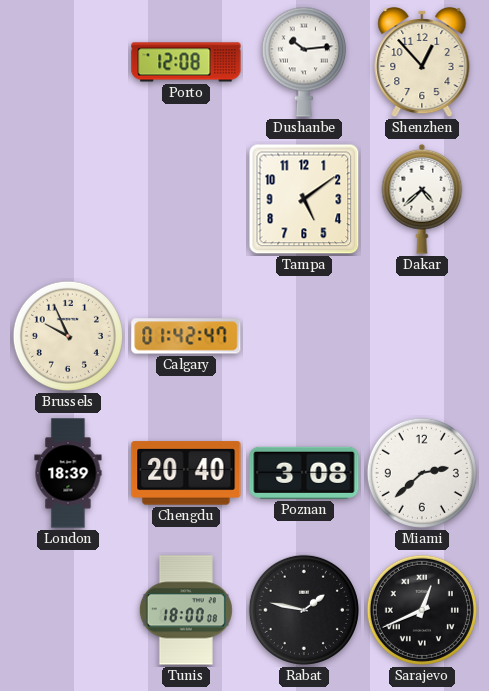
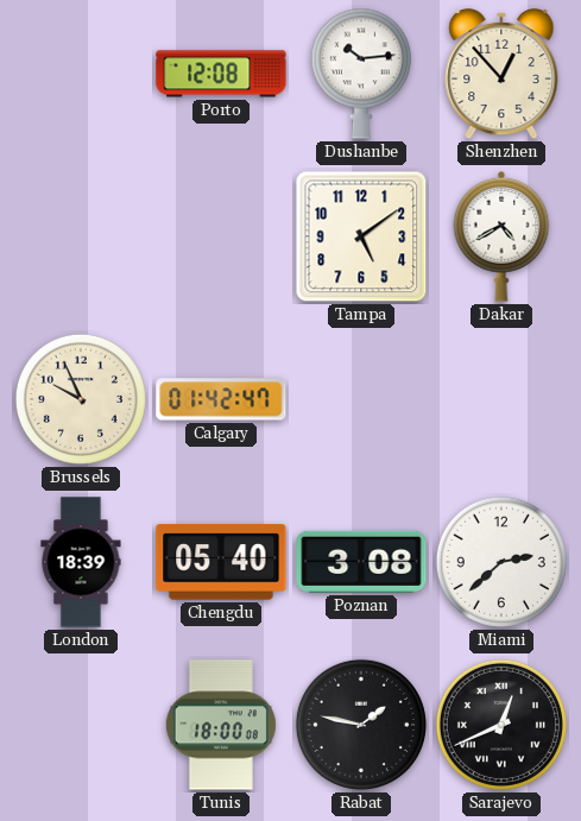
Dakar: 4:38 -> 4:40
Chengdu: 20:40 -> 05:40
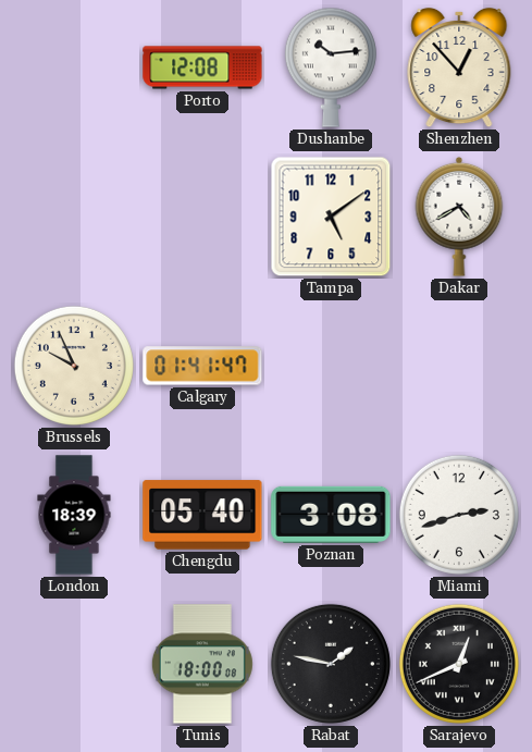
Calgary: 01:42 -> 01:41
Miami: 2:38 -> 2:42
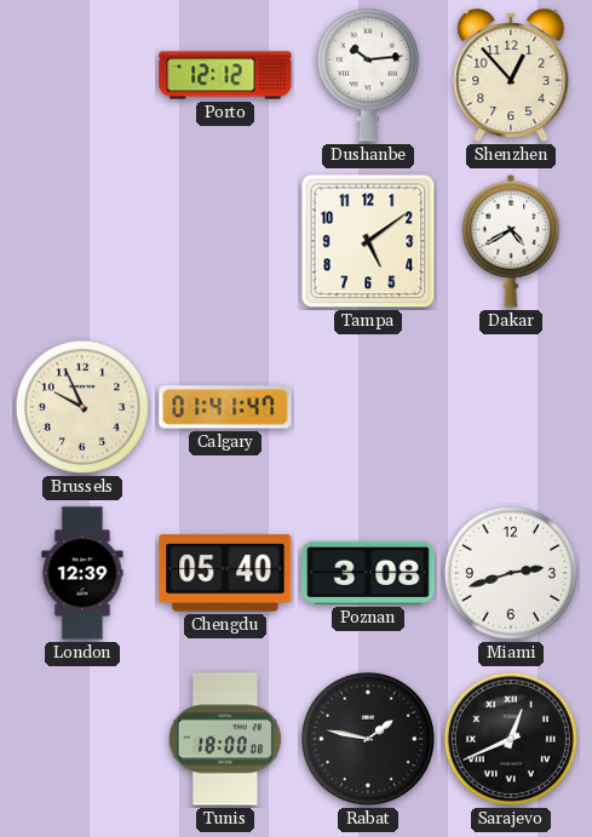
Porto: 12:08 -> 12:12
London: 18:39 -> 12:39
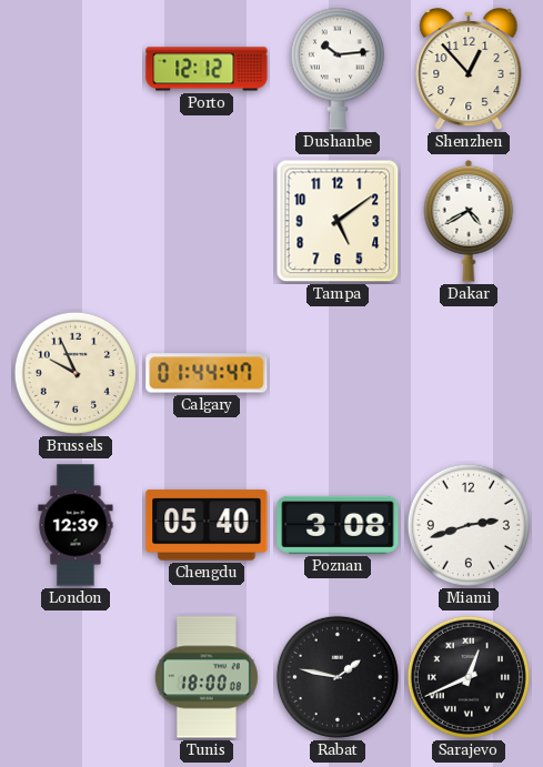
Calgary: 01:41 -> 01:44
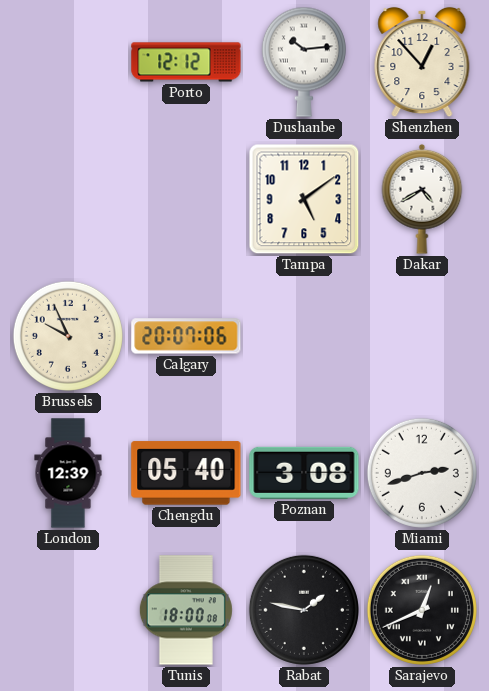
Calgary: 01:44 -> 20:07
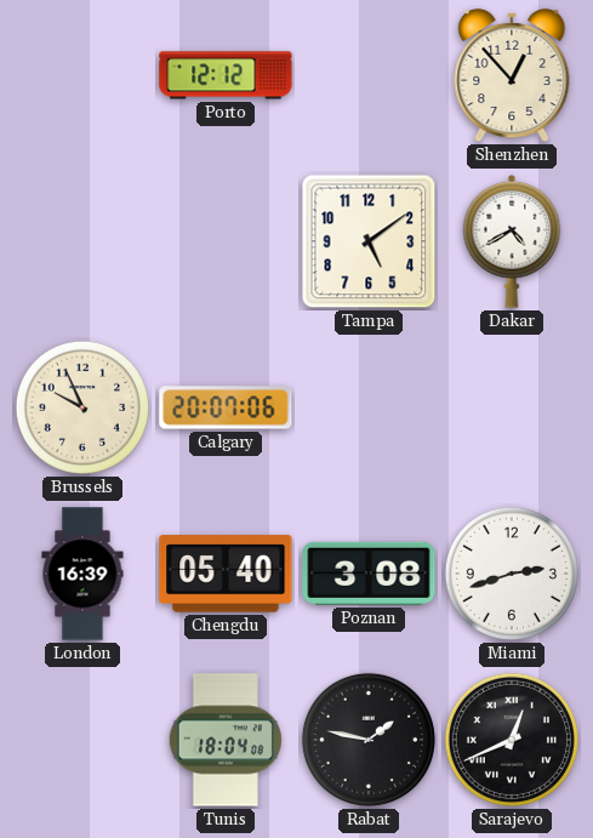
Dushanbe: 10:14 -> none
London: 12:39 -> 16:39
Tunis: 18:00 -> 18:04
